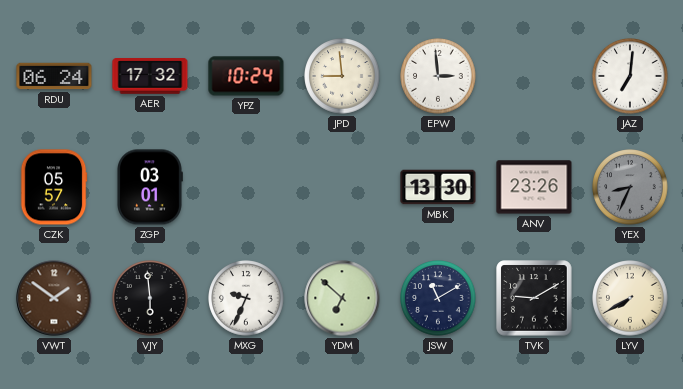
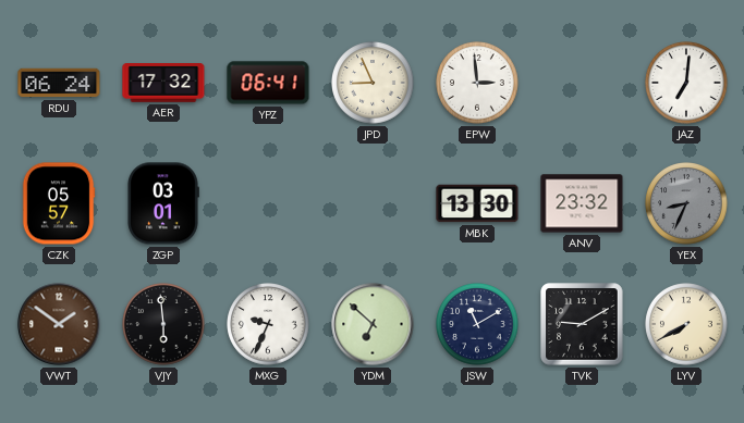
YPZ: 10:24 -> 06:41
JPD: 8:59 -> 8:56
ANV: 23:26 -> 23:32
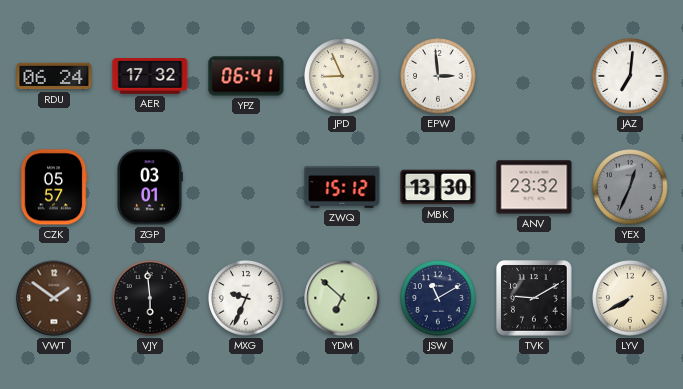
ZWQ: none -> 15:12
YEX: 8:34 -> 12:34
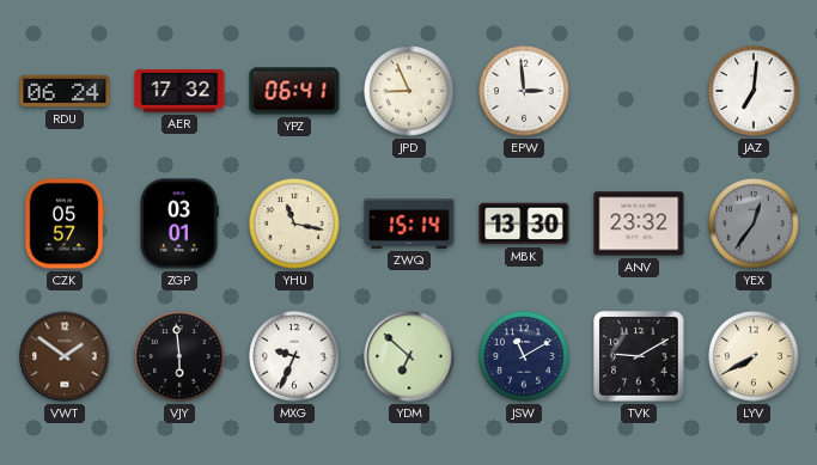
YHU: none -> 11:17
ZWQ: 15:12 -> 15:14
YEX: 12:34 -> 12:36
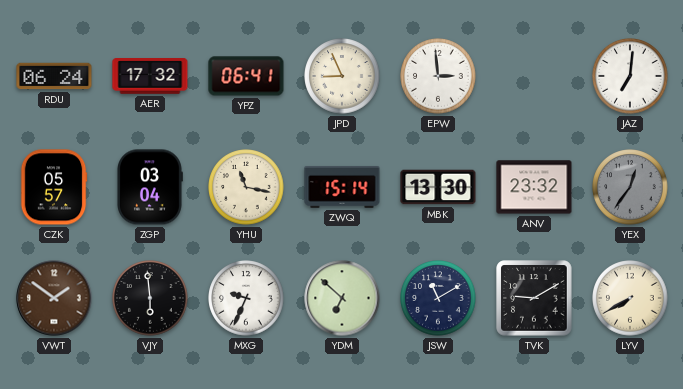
ZGP: 03:01 -> 03:04
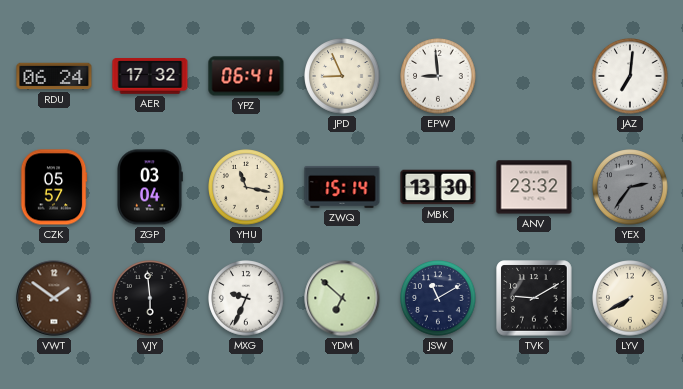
EPW: 2:59 -> 8:59
YEX: 12:36 -> 2:36
